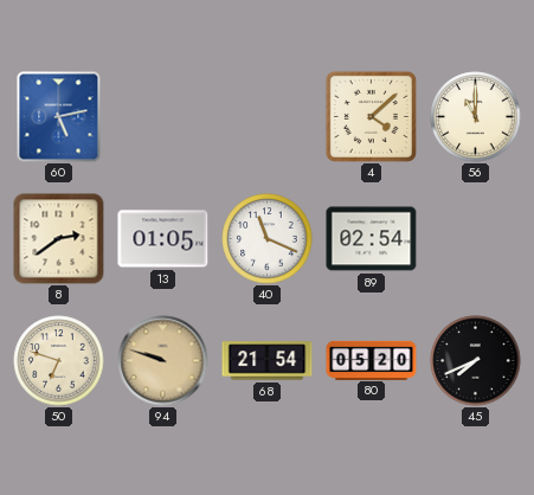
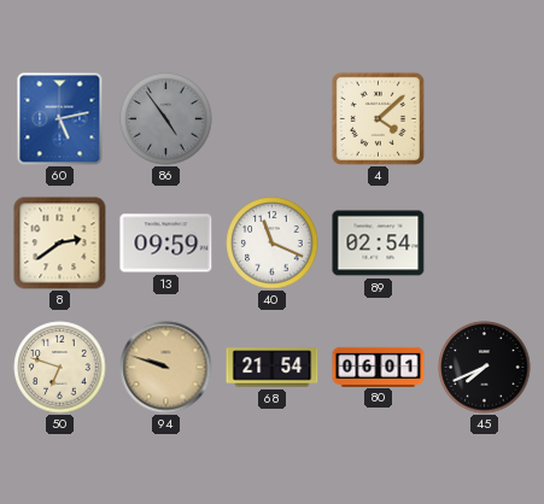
86: none -> 4:54
56: 11:00 -> none
13: 01:05 -> 09:59
80: 05:20 -> 06:01
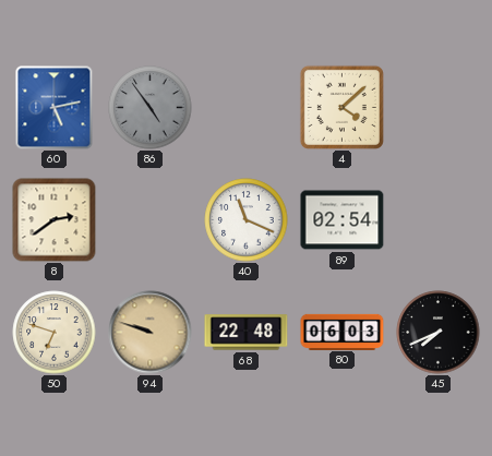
13: 09:59 -> none
68: 21:54 -> 22:48
80: 06:01 -> 06:03
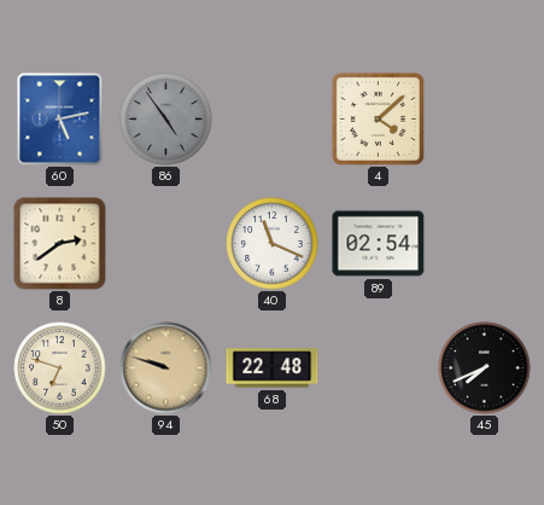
80: 06:03 -> none
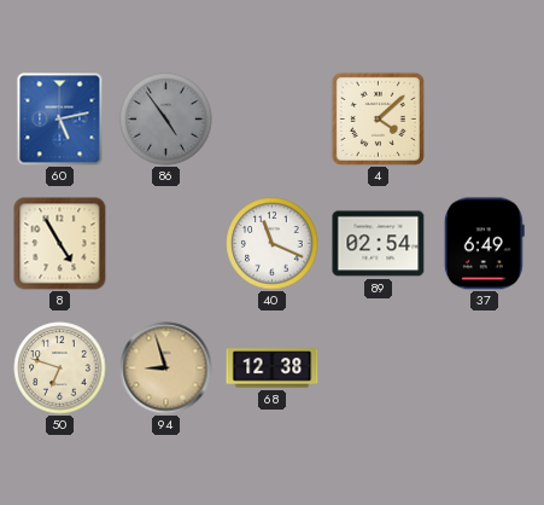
8: 2:39 -> 4:55
37: none -> 6:49
94: 9:48 -> 8:57
68: 22:48 -> 12:38
45: 7:41 -> none
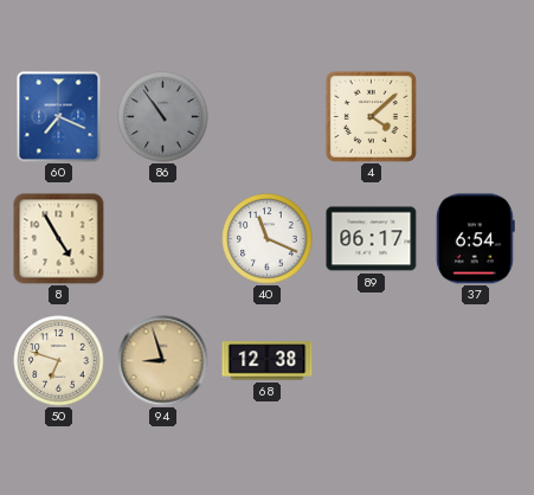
60: 5:13 -> 7:19
86: 4:54 -> 10:54
89: 02:54 -> 06:17
37: 6:49 -> 6:54
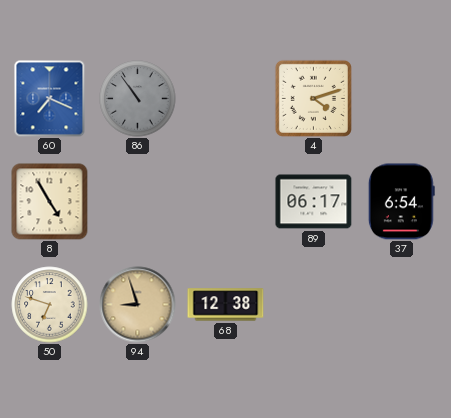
4: 4:08 -> 4:12
40: 11:19 -> none
